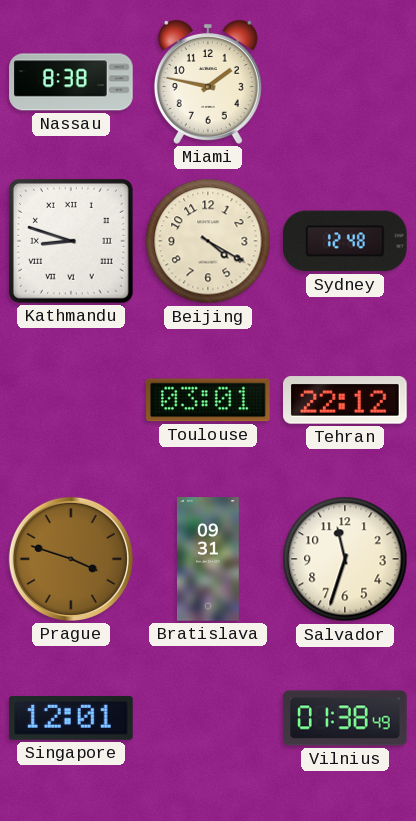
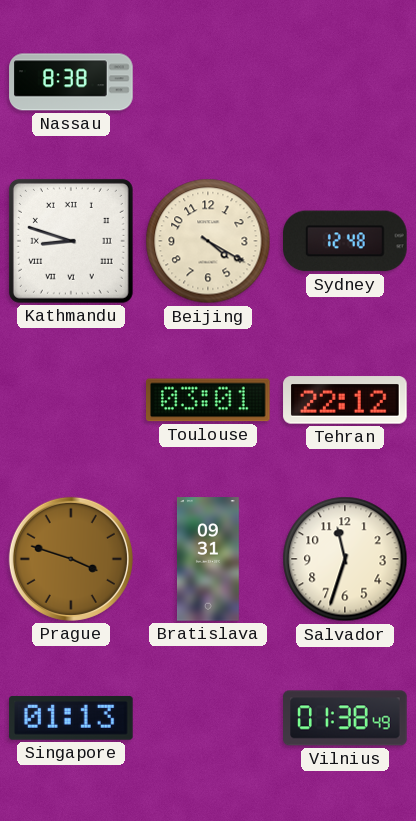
Miami: 1:47 -> none
Singapore: 12:01 -> 01:13
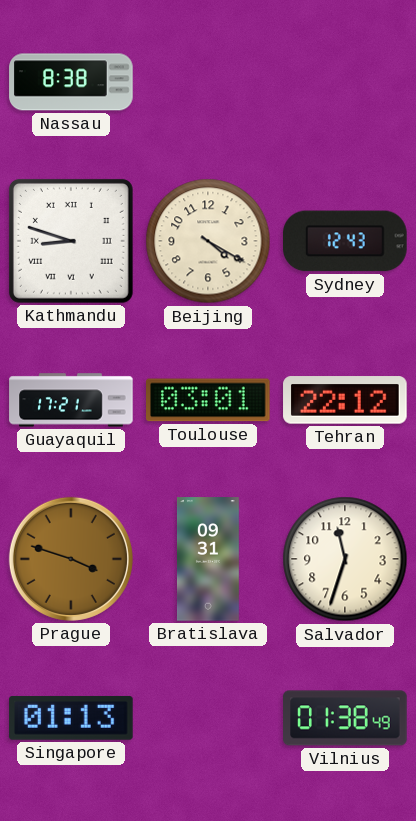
Sydney: 12:48 -> 12:43
Guayaquil: none -> 17:21
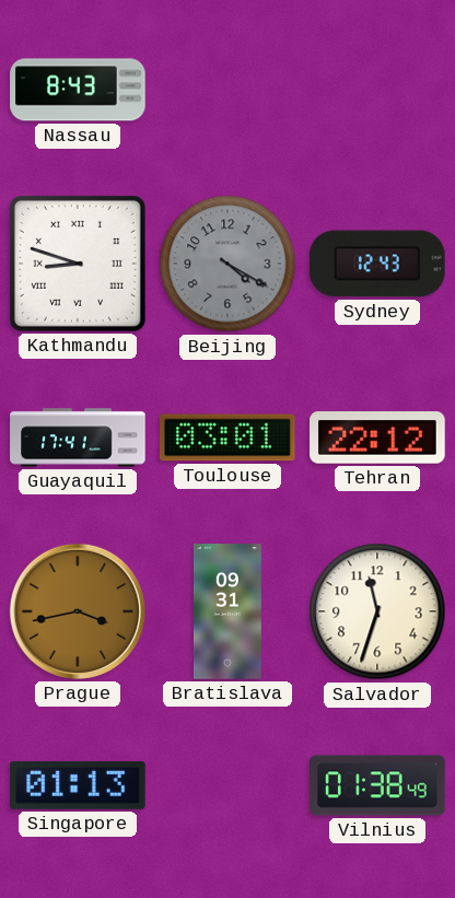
Nassau: 8:38 -> 8:43
Beijing dial: cream -> grey
Guayaquil: 17:21 -> 17:41
Prague: 3:48 -> 3:43
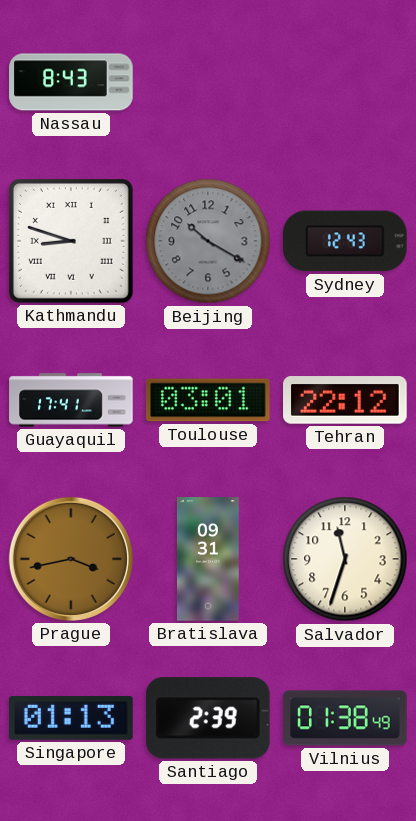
Beijing: 4:20 -> 10:20
Santiago: none -> 2:39
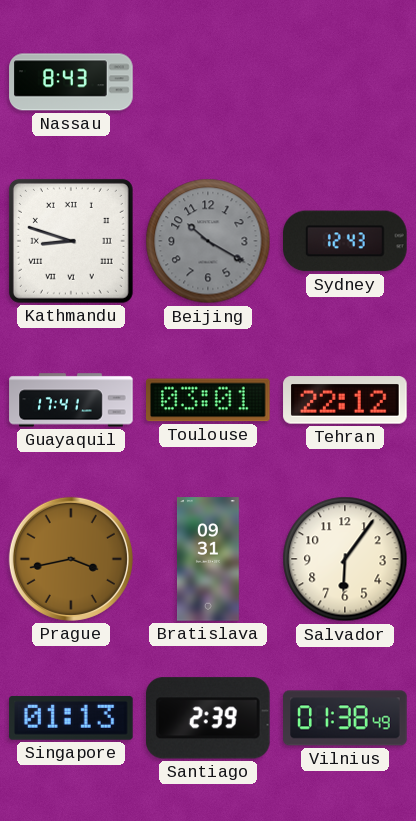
Salvador: 11:33 -> 6:06
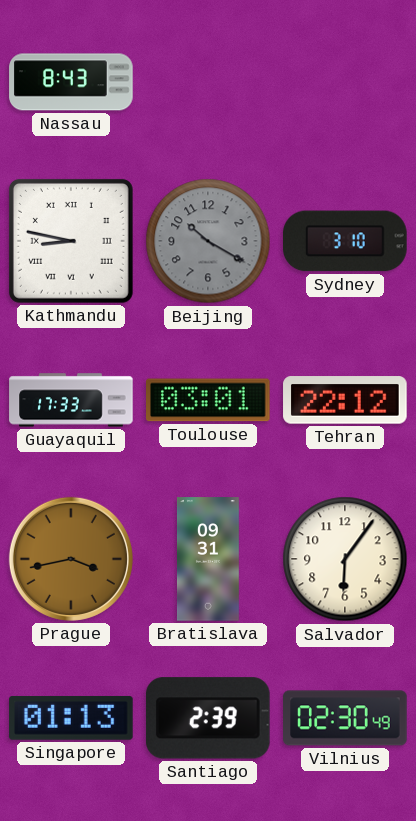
Kathmandu: 8:48 -> 8:47
Sydney: 12:43 -> 3:10
Guayaquil: 17:41 -> 17:33
Vilnius: 01:38 -> 02:30
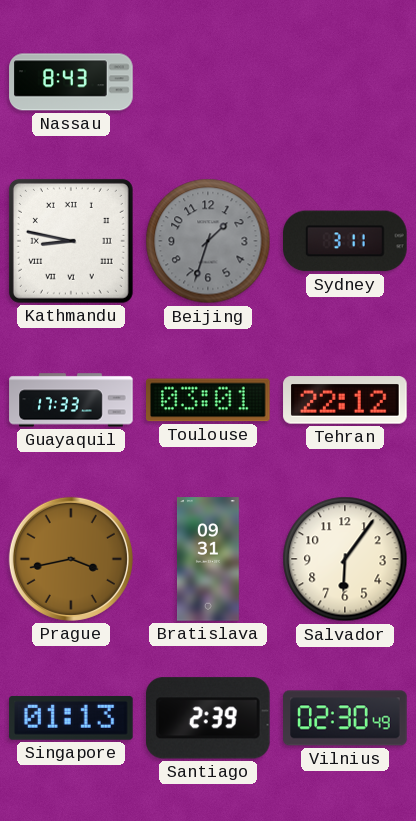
Beijing: 10:20 -> 1:33
Sydney: 3:10 -> 3:11
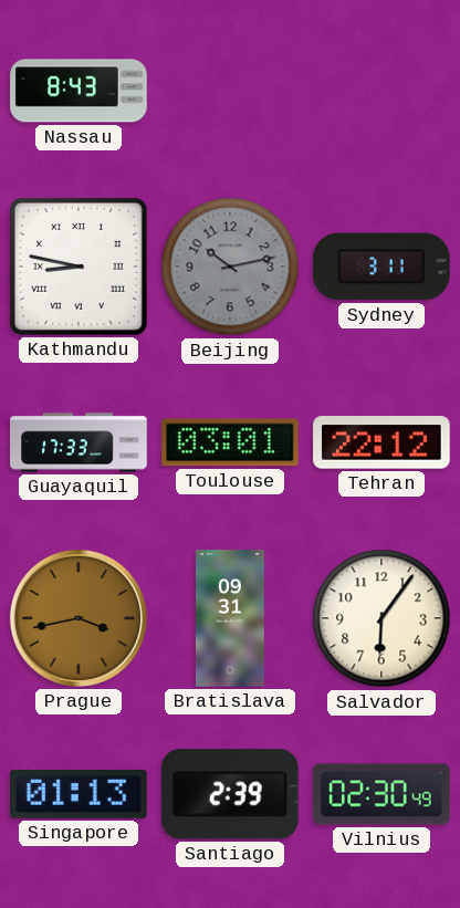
Beijing: 1:33 -> 10:13
